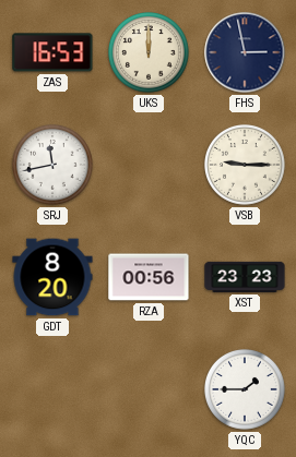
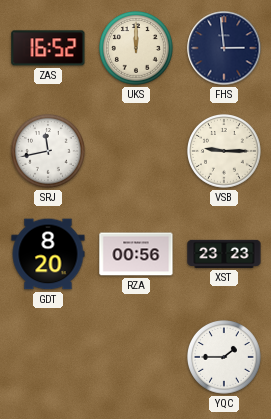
ZAS: 16:53 -> 16:52
FHS: 2:58 -> 2:59
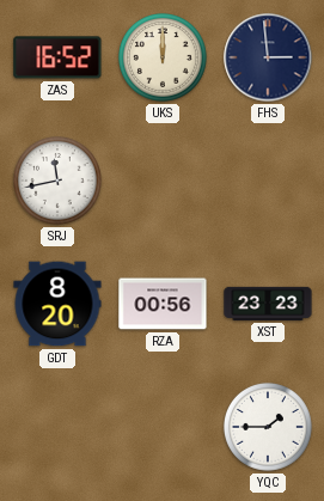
VSB: 9:15 -> none
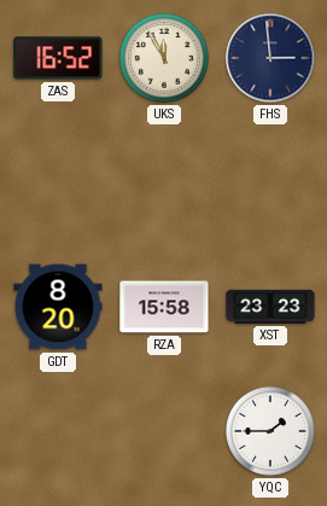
UKS: 12:00 -> 11:55
SRJ: 11:43 -> none
RZA: 00:56 -> 15:58
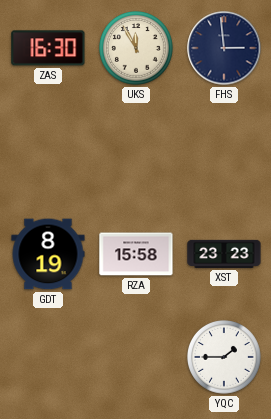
ZAS: 16:52 -> 16:30
GDT: 8:20 -> 8:19
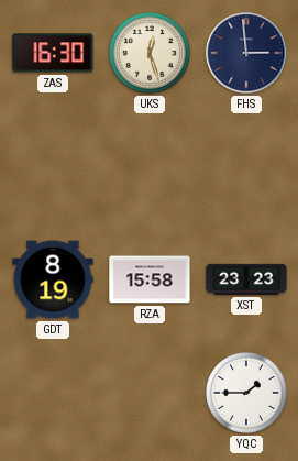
UKS: 11:55 -> 12:27
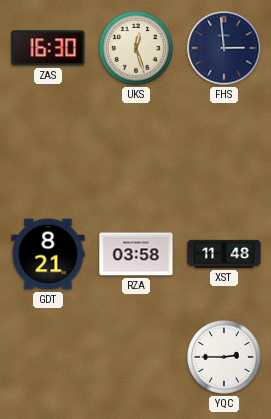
GDT: 8:19 -> 8:21
RZA: 15:58 -> 03:58
XST: 23:23 -> 11:48
YQC: 1:45 -> 2:45
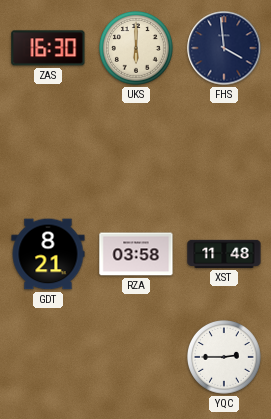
UKS: 12:27 -> 6:00
FHS: 2:59 -> 3:59
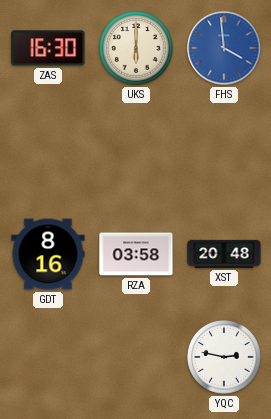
FHS dial: navy -> blue
GDT: 8:21 -> 8:16
XST: 11:48 -> 20:48
YQC: 2:45 -> 2:47
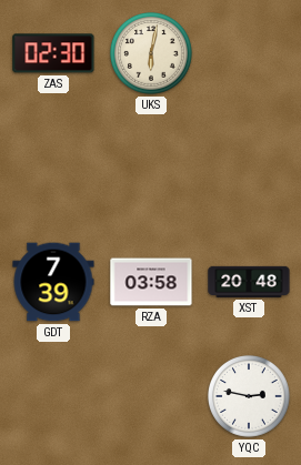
ZAS: 16:30 -> 02:30
UKS: 6:00 -> 6:02
FHS: 3:59 -> none
GDT: 8:16 -> 7:39
